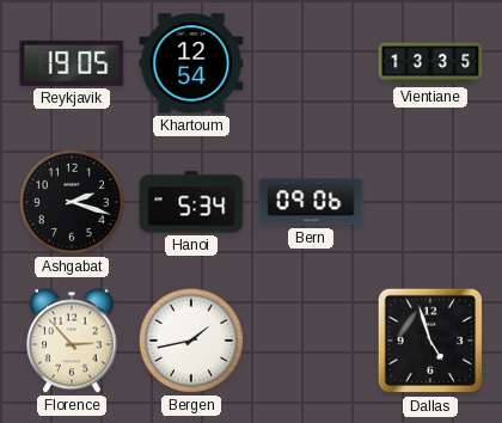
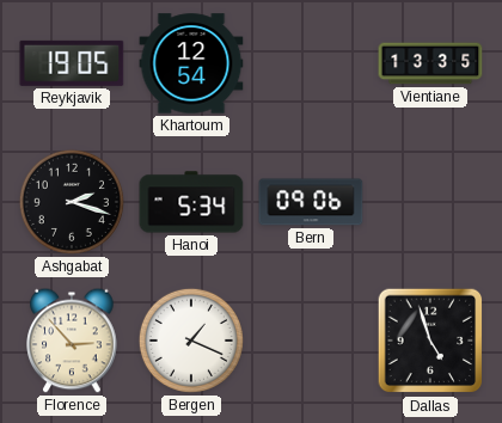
Bergen: 1:43 -> 1:19
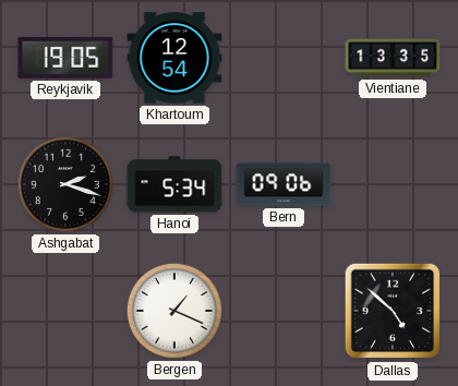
Florence: 2:53 -> none
Dallas: 4:57 -> 4:52
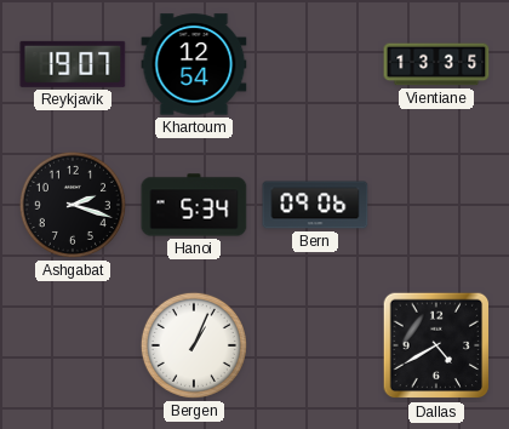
Reykjavik: 19:05 -> 19:07
Bergen: 1:19 -> 1:04
Dallas: 4:52 -> 4:40
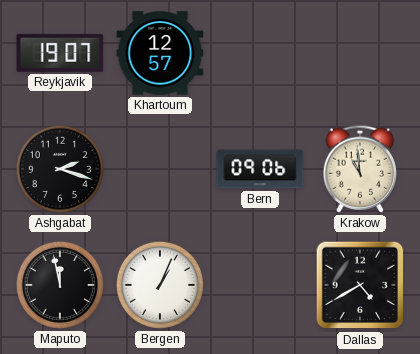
Khartoum: 12:54 -> 12:57
Vientiane: 13:35 -> none
Hanoi: 5:34 -> none
Krakow: none -> 10:59
Maputo: none -> 11:58
